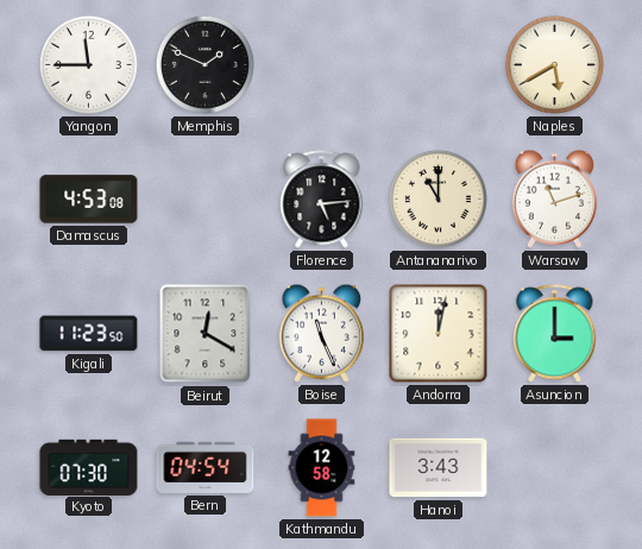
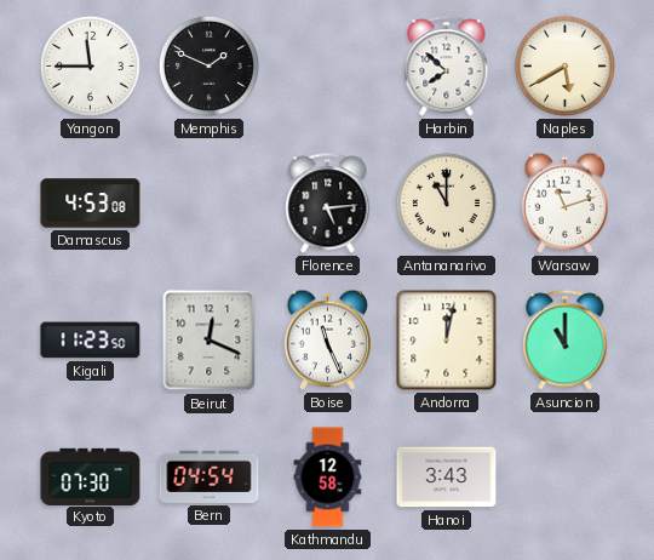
Harbin: none -> 7:52
Beirut: 12:20 -> 12:19
Asuncion: 3:00 -> 11:00
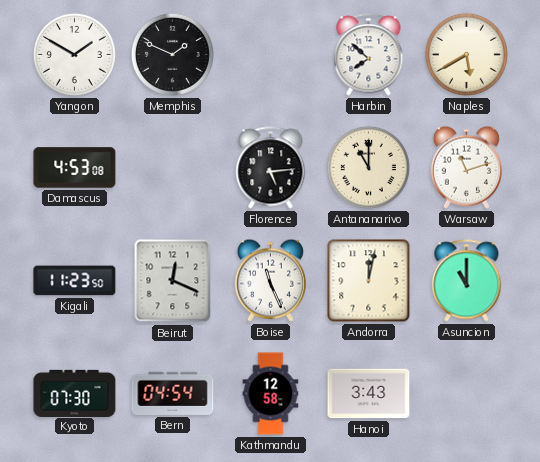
Yangon: 11:45 -> 1:50
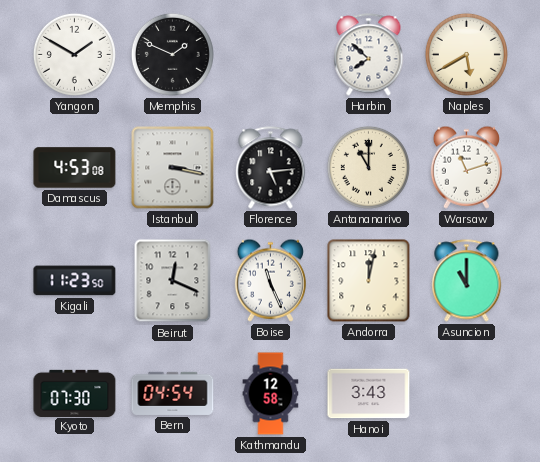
Istanbul: none -> 3:17
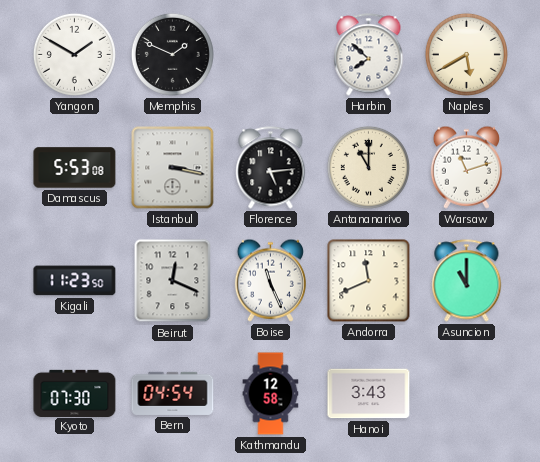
Damascus: 4:53 -> 5:53
Andorra: 12:02 -> 11:41
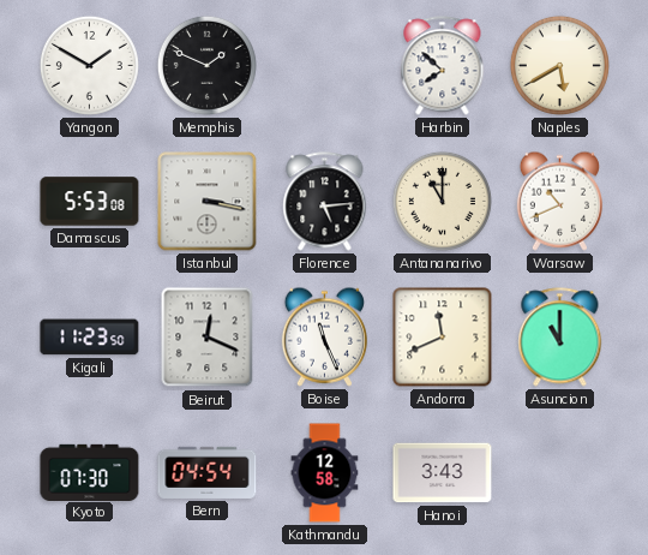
Warsaw: 11:12 -> 10:41
